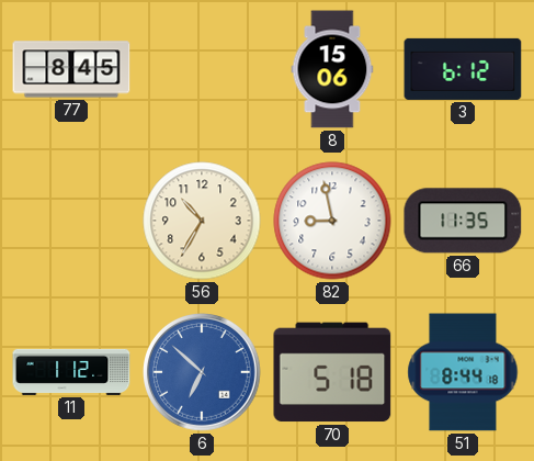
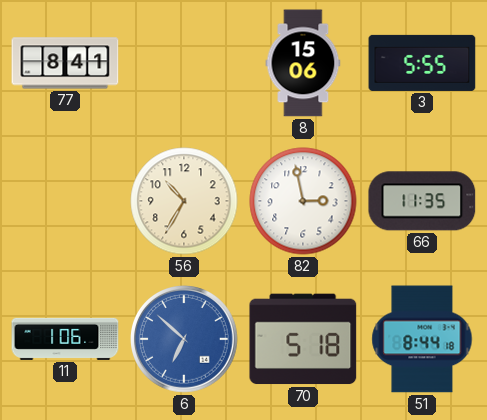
77: 8:45 -> 8:41
3: 6:12 -> 5:55
82: 8:58 -> 2:58
11: 1:12 -> 1:06
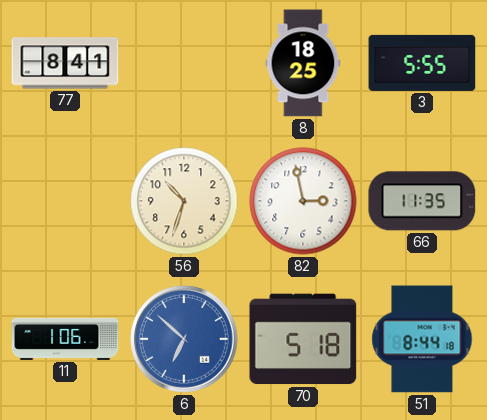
8: 15:06 -> 18:25
56: 10:35 -> 10:33
